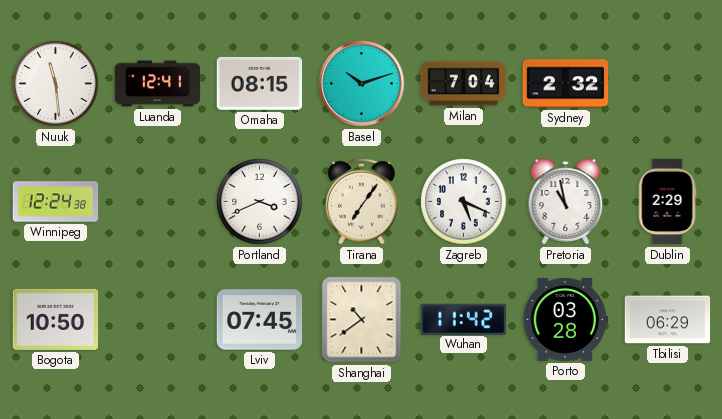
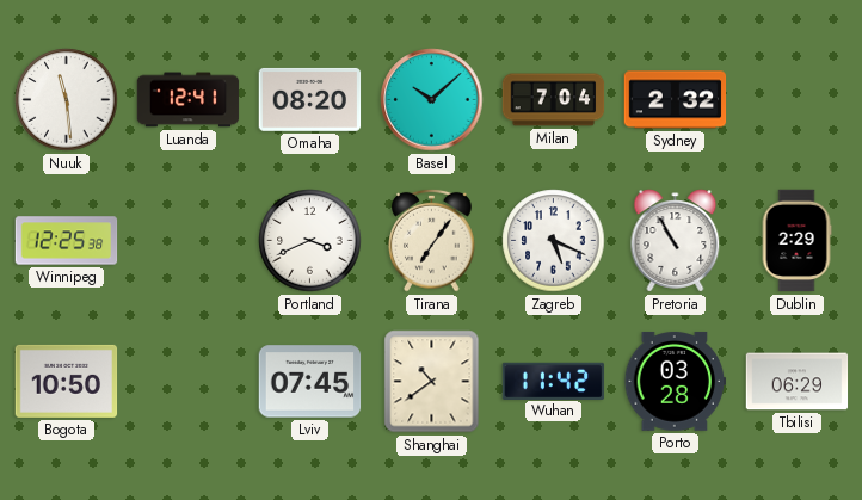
Omaha: 08:15 -> 08:20
Basel: 10:12 -> 10:08
Winnipeg: 12:24 -> 12:25
Pretoria: 10:58 -> 10:55
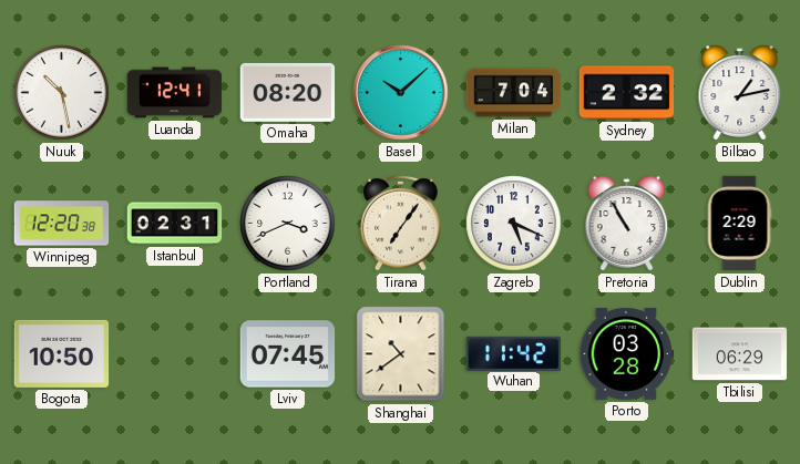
Nuuk: 11:29 -> 10:28
Bilbao: none -> 1:13
Winnipeg: 12:25 -> 12:20
Istanbul: none -> 02:31
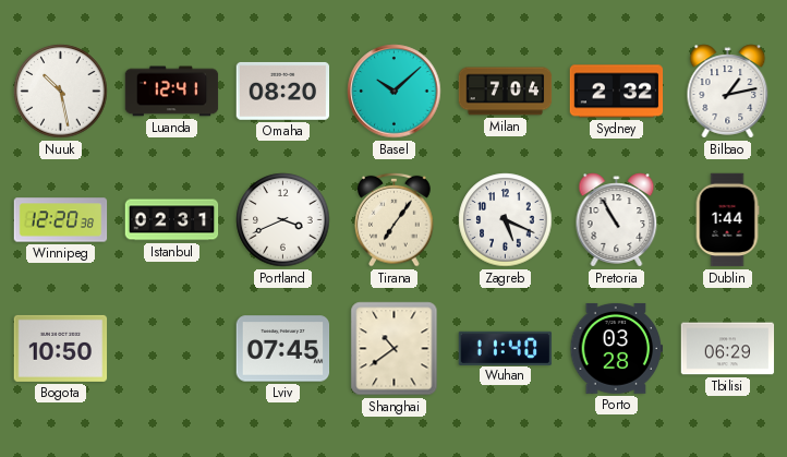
Dublin: 2:29 -> 1:44
Wuhan: 11:42 -> 11:40
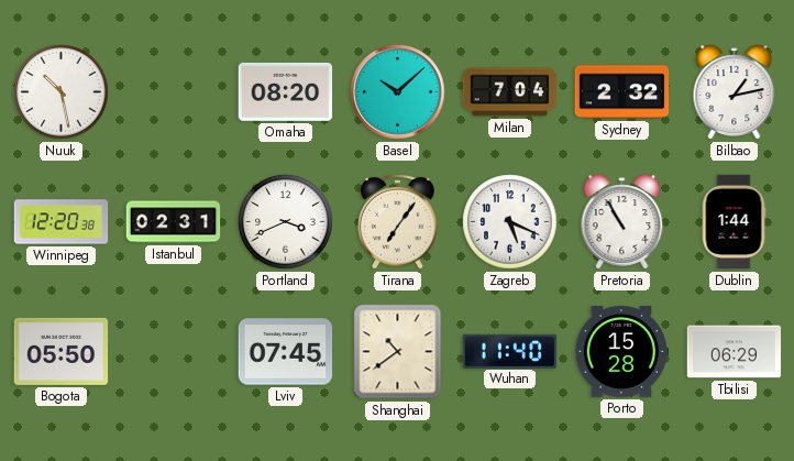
Luanda: 12:41 -> none
Bogota: 10:50 -> 05:50
Porto: 03:28 -> 15:28
